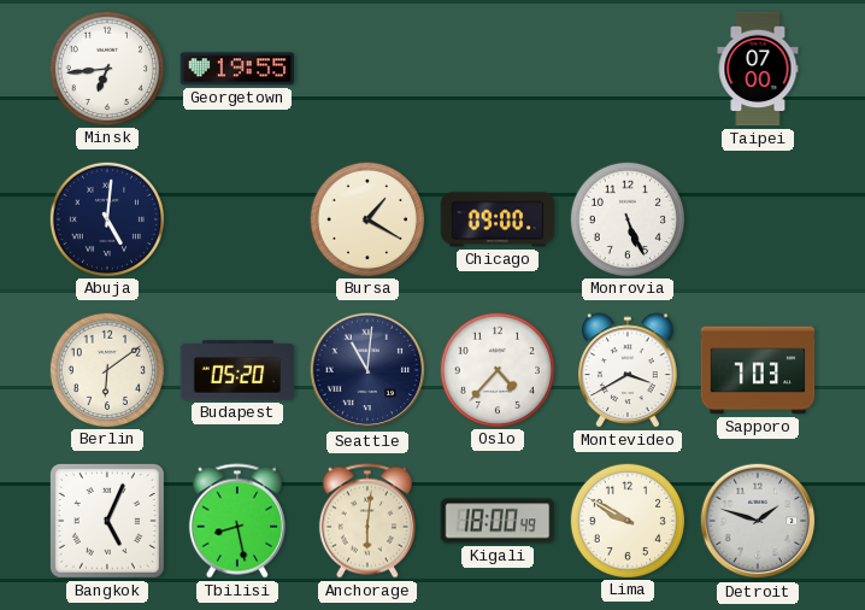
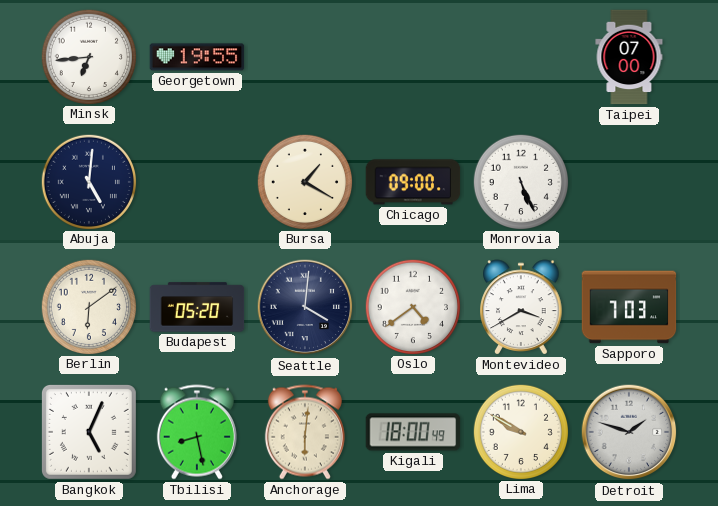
Seattle: 11:01 -> 4:01
Oslo: 4:37 -> 4:39
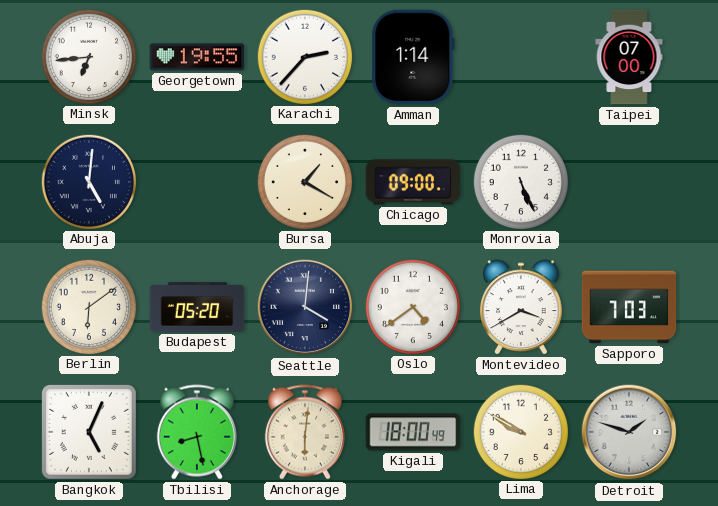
Karachi: none -> 2:37
Amman: none -> 1:14
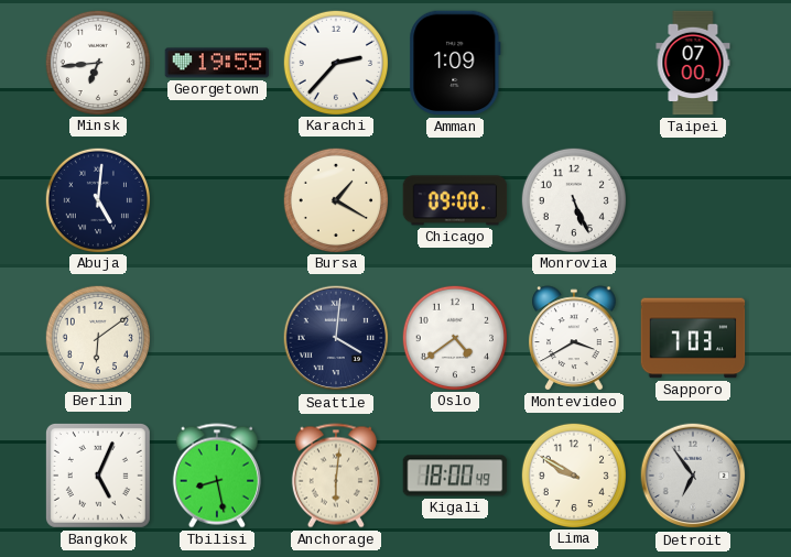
Amman: 1:14 -> 1:09
Budapest: 05:20 -> none
Detroit: 1:48 -> 6:54
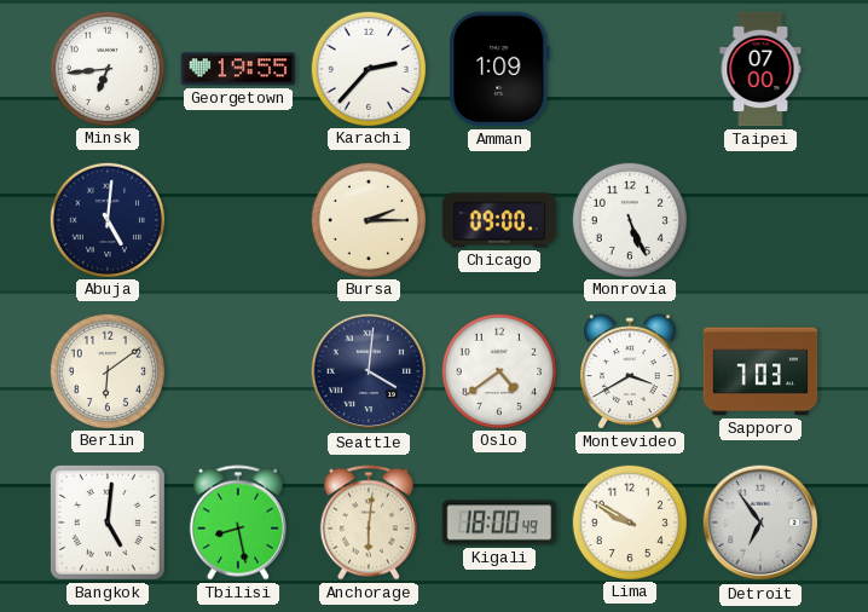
Bursa: 1:20 -> 2:15
Bangkok: 5:04 -> 5:01
